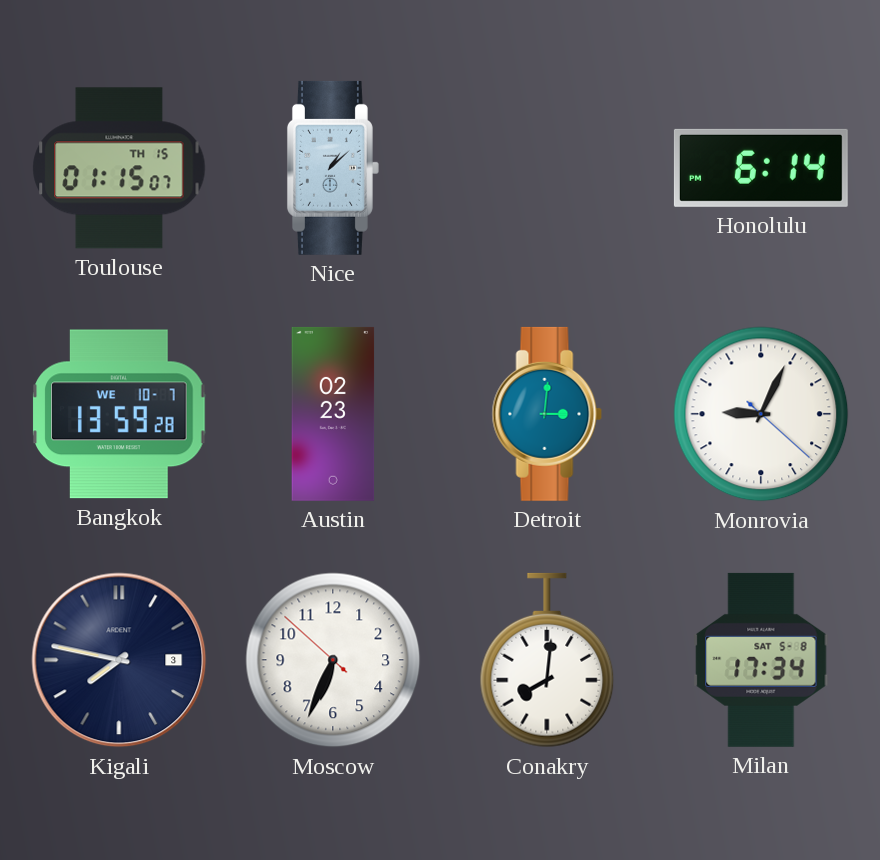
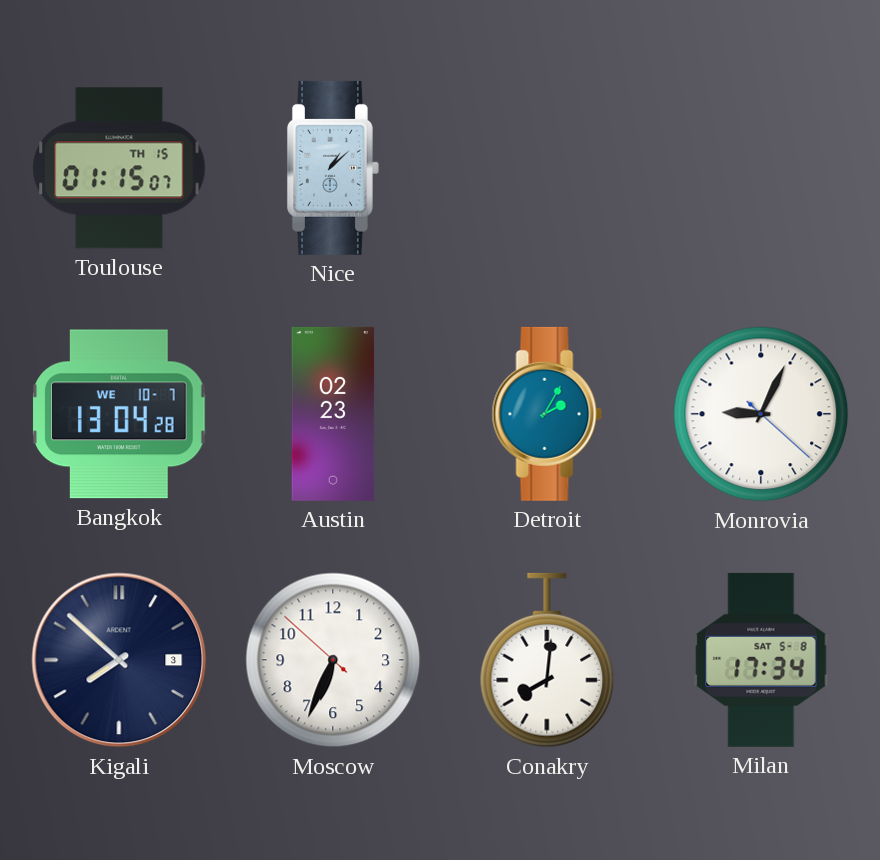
Honolulu: 6:14 -> none
Bangkok: 13:59 -> 13:04
Detroit: 3:01 -> 2:05
Kigali: 7:47 -> 7:52
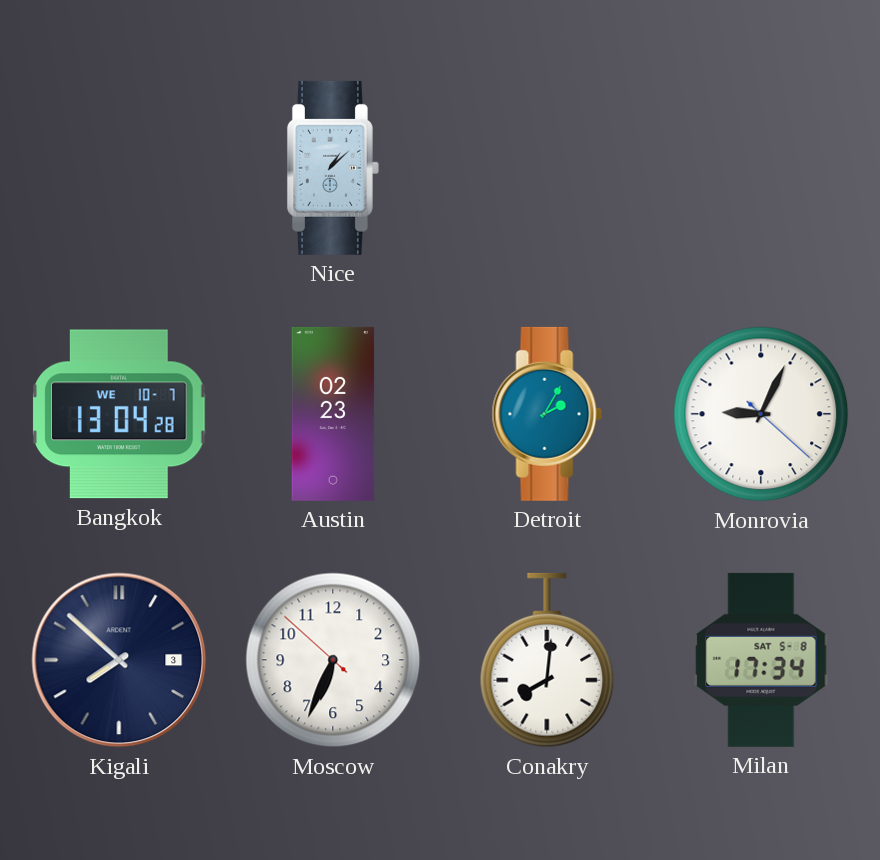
Toulouse: 01:15 -> none
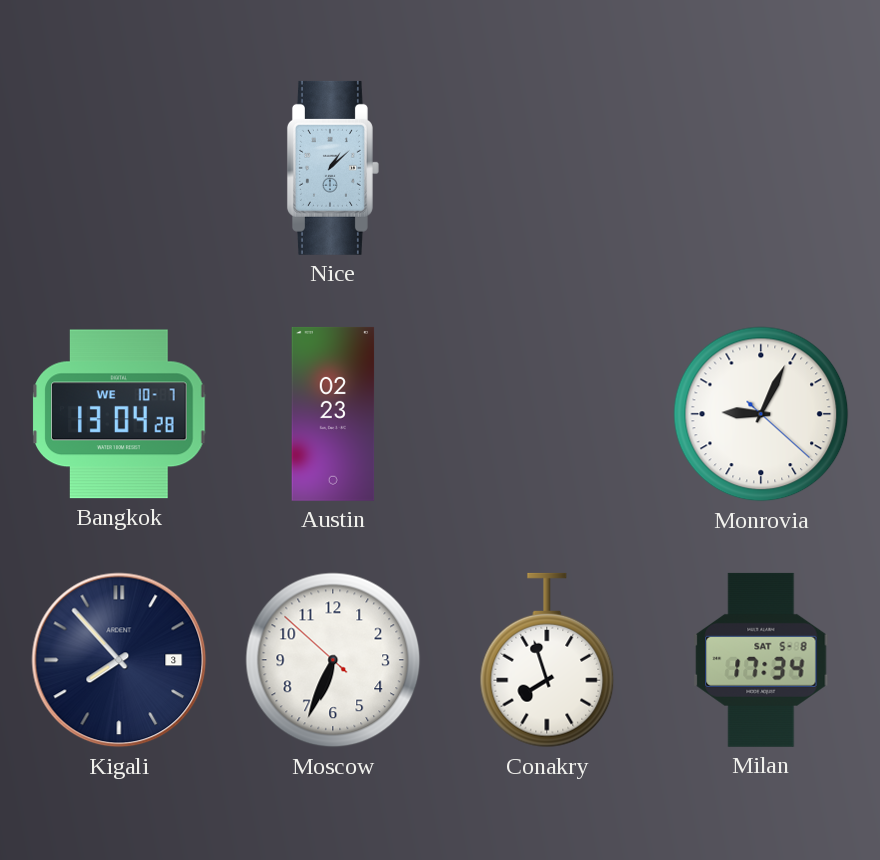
Detroit: 2:05 -> none
Kigali: 7:52 -> 7:53
Conakry: 8:01 -> 7:57
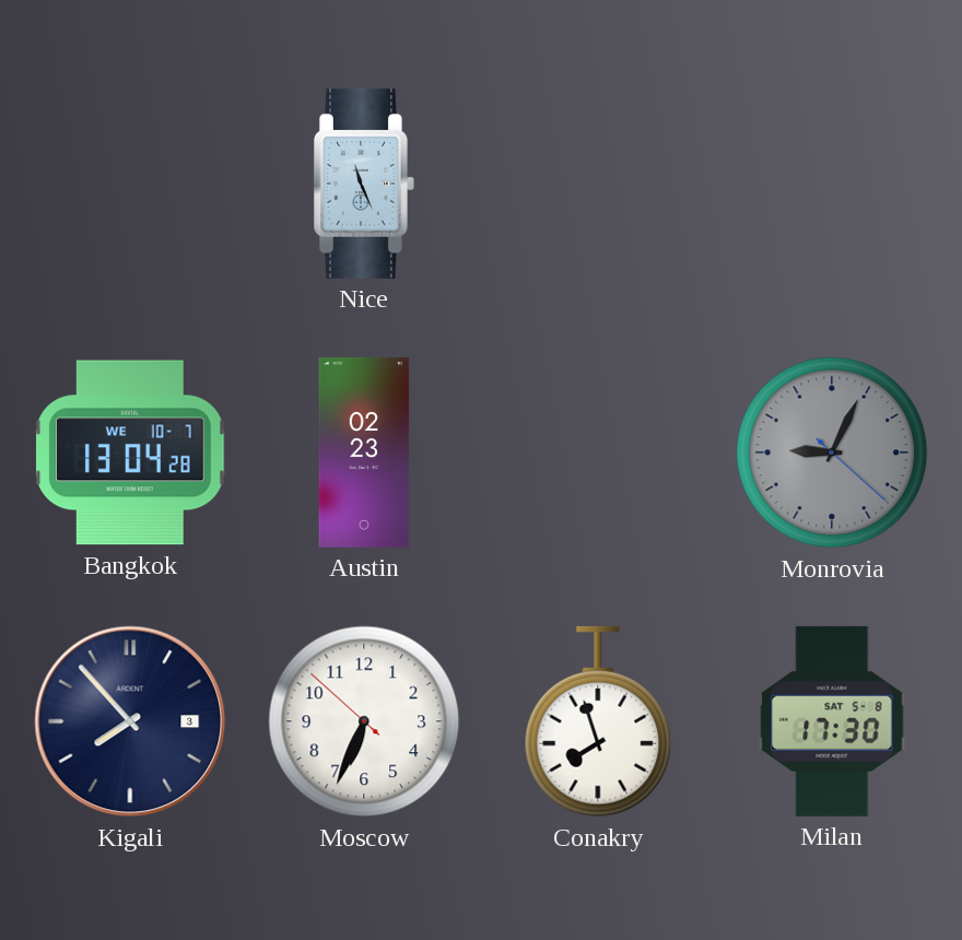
Nice: 1:08 -> 11:26
Monrovia dial: white -> grey
Milan: 17:34 -> 17:30
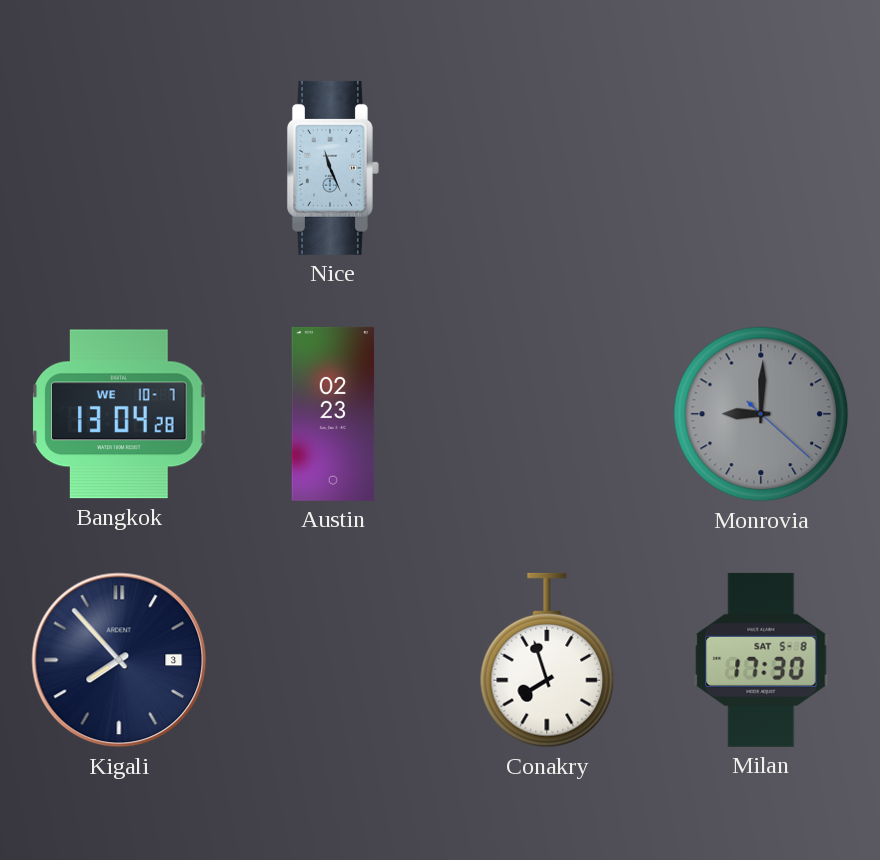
Monrovia: 9:04 -> 9:00
Moscow: 6:33 -> none
